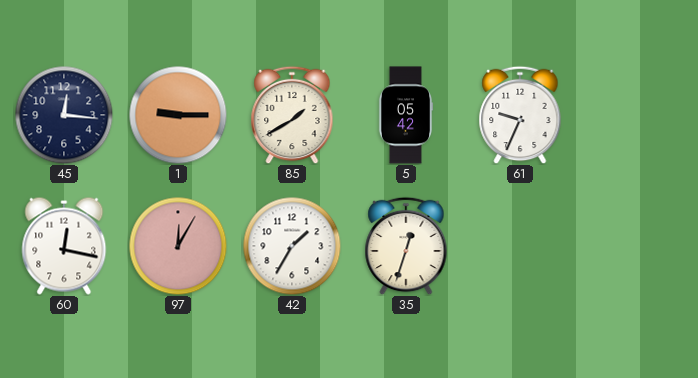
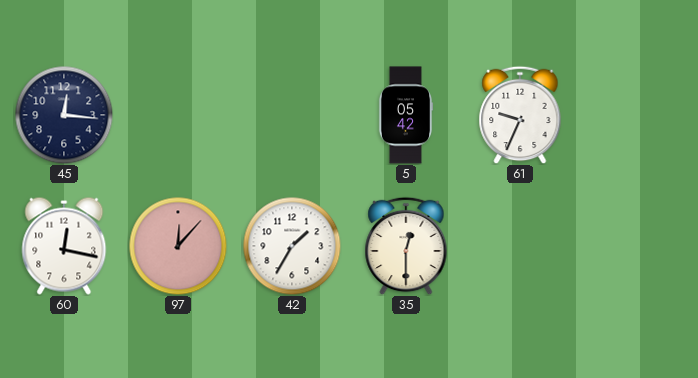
1: 9:15 -> none
85: 1:40 -> none
97: 12:05 -> 12:07
35: 12:33 -> 12:30
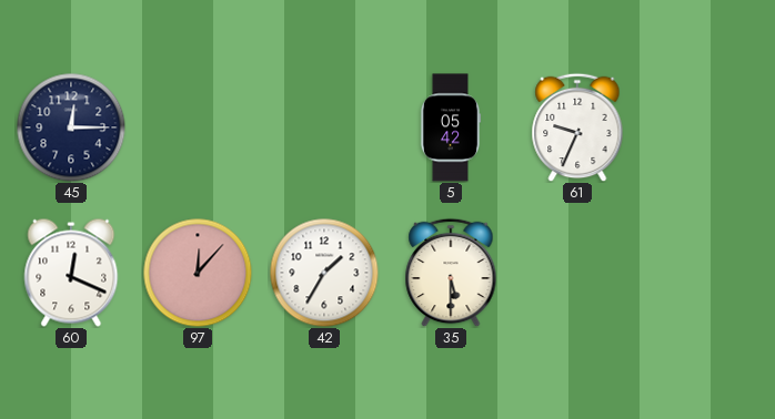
45: 12:16 -> 12:15
60: 12:17 -> 12:19
35: 12:30 -> 5:30
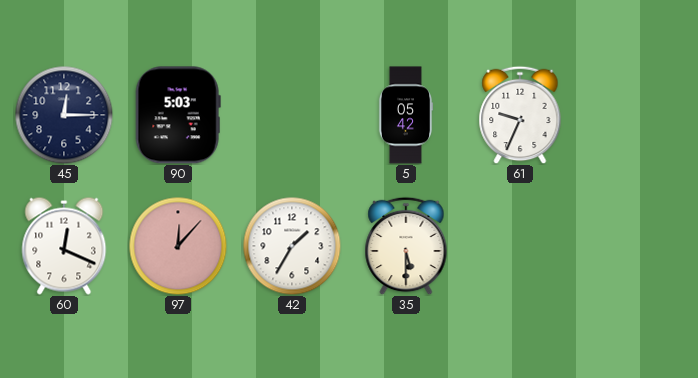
90: none -> 5:03
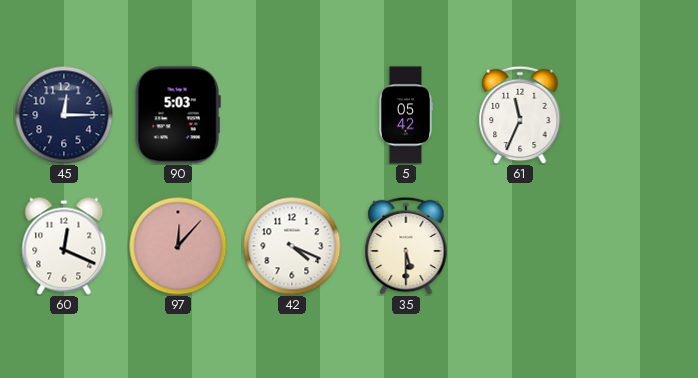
61: 9:34 -> 11:34
42: 1:35 -> 4:19
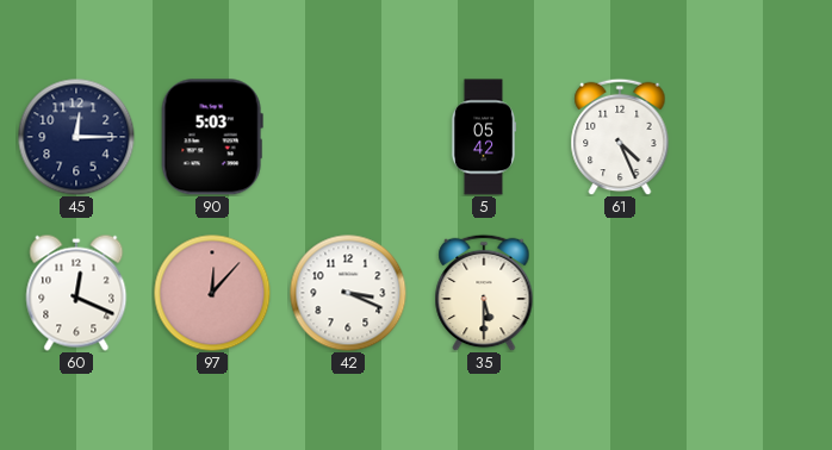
61: 11:34 -> 4:26
42: 4:19 -> 3:19
